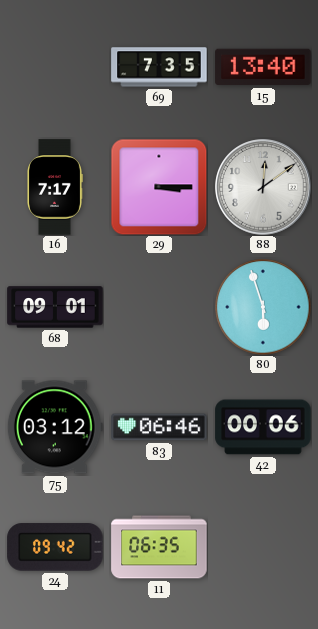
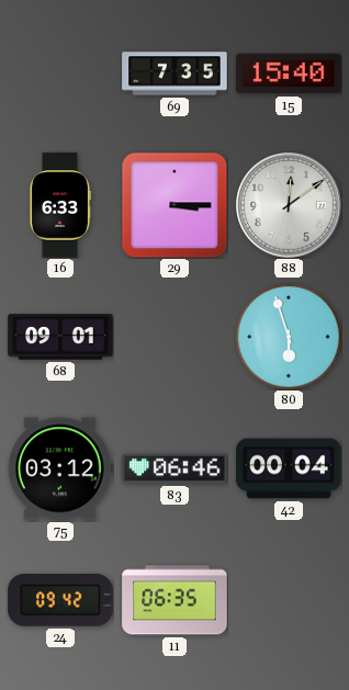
15: 13:40 -> 15:40
16: 7:17 -> 6:33
42: 00:06 -> 00:04
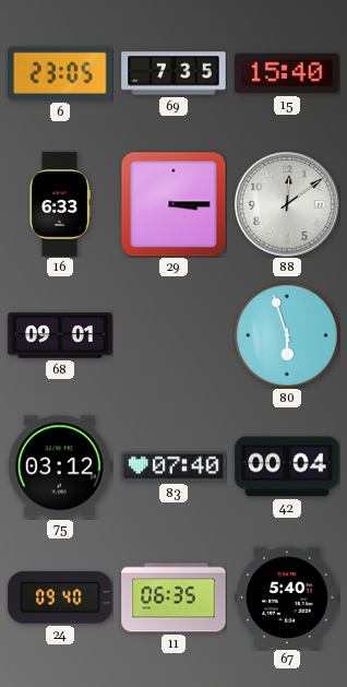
6: none -> 23:05
83: 06:46 -> 07:40
24: 09:42 -> 09:40
67: none -> 5:40
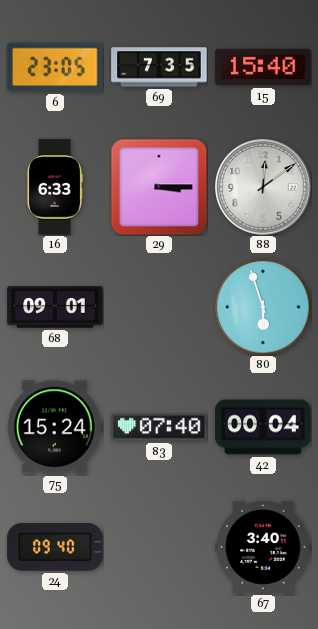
75: 03:12 -> 15:24
11: 06:35 -> none
67: 5:40 -> 3:40
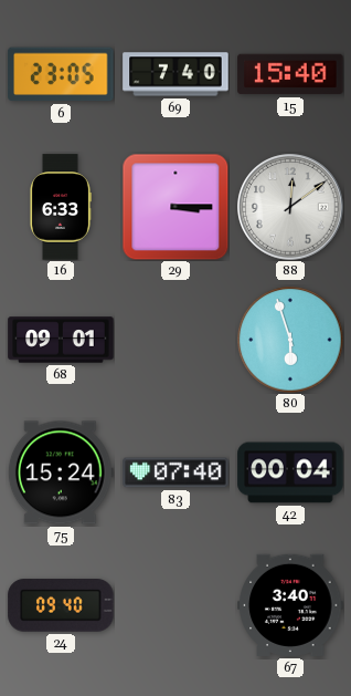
69: 7:35 -> 7:40
